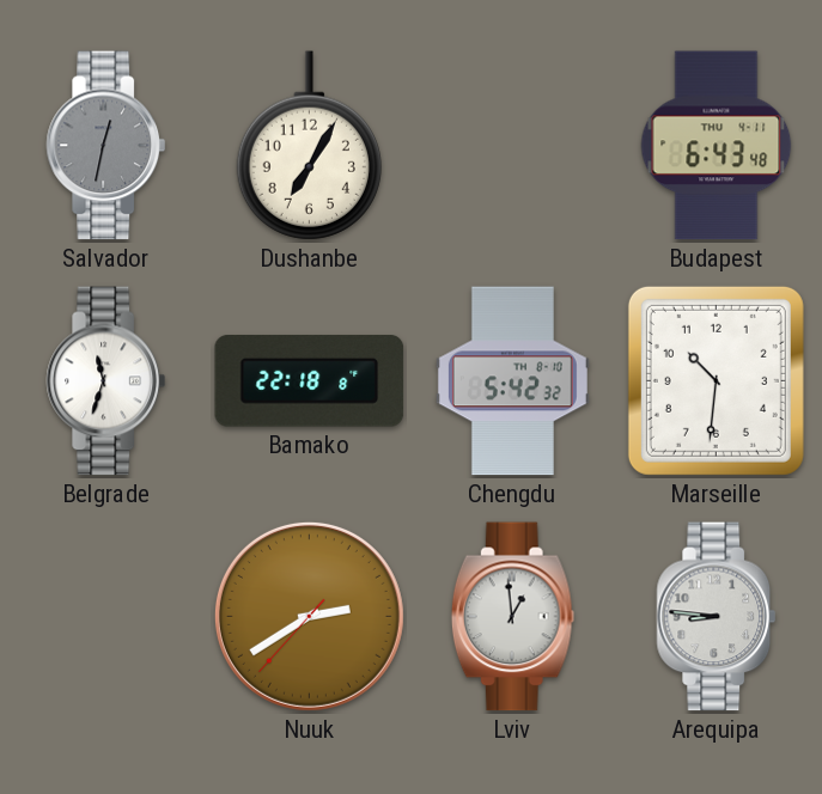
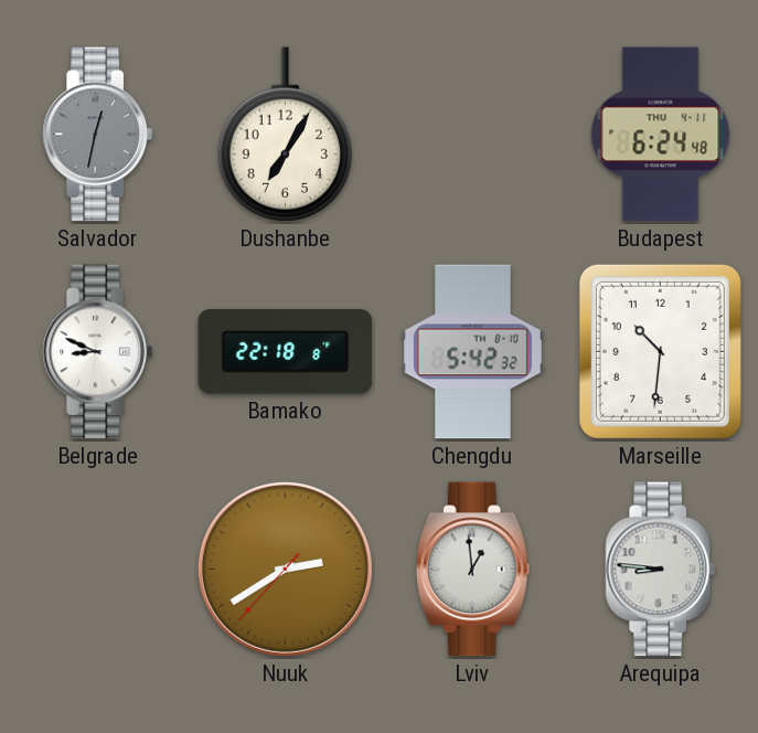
Budapest: 6:43 -> 6:24
Belgrade: 11:33 -> 8:49
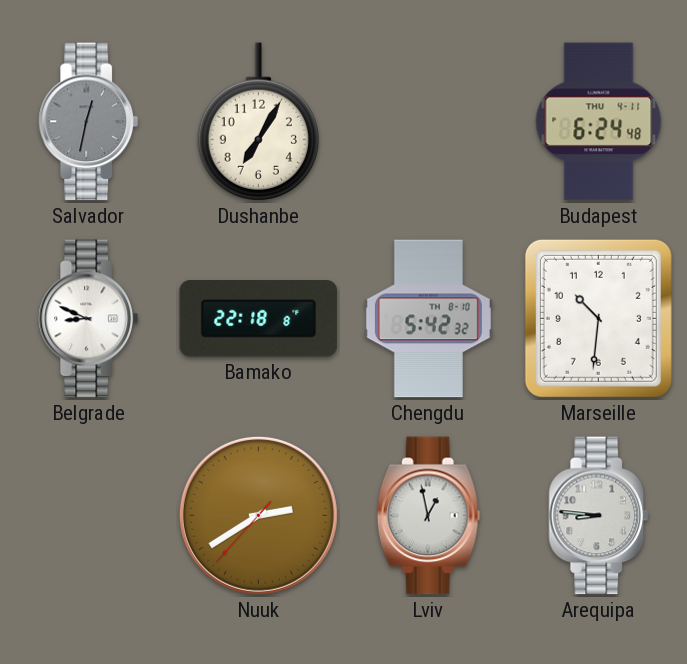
Lviv: 12:59 -> 12:58
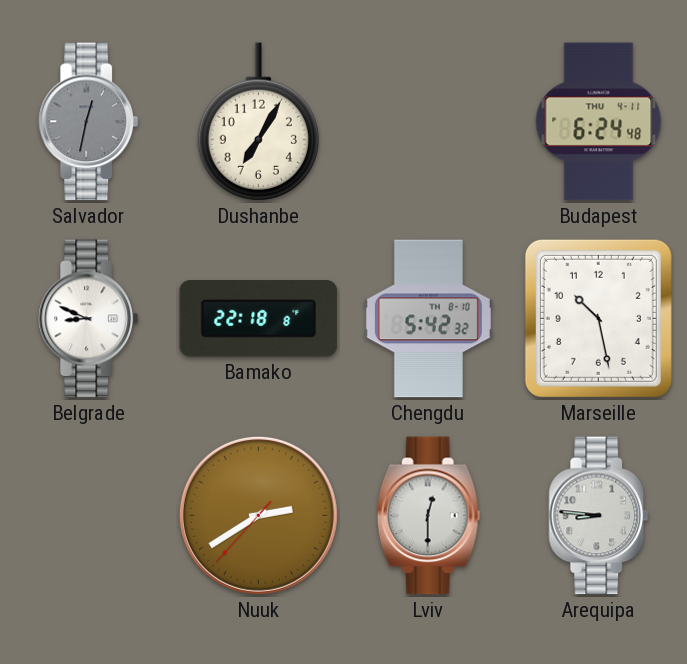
Marseille: 10:31 -> 10:28
Lviv: 12:58 -> 12:30
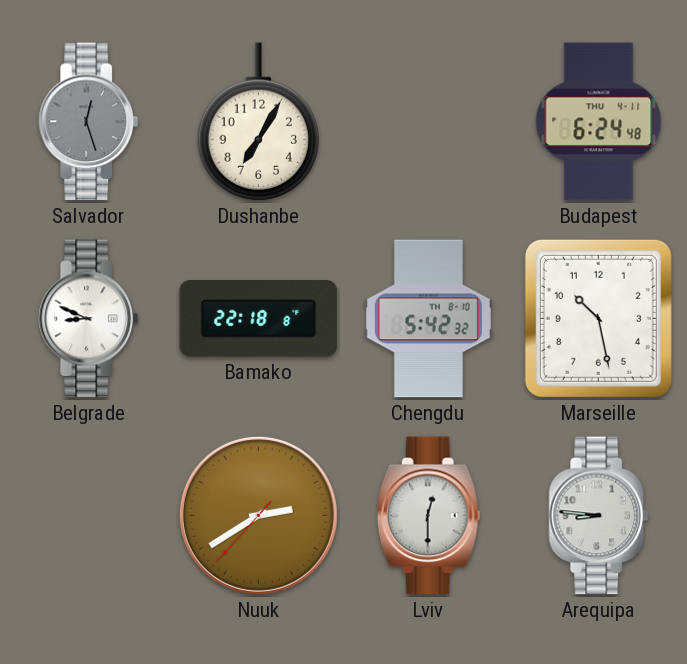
Salvador: 12:32 -> 12:27
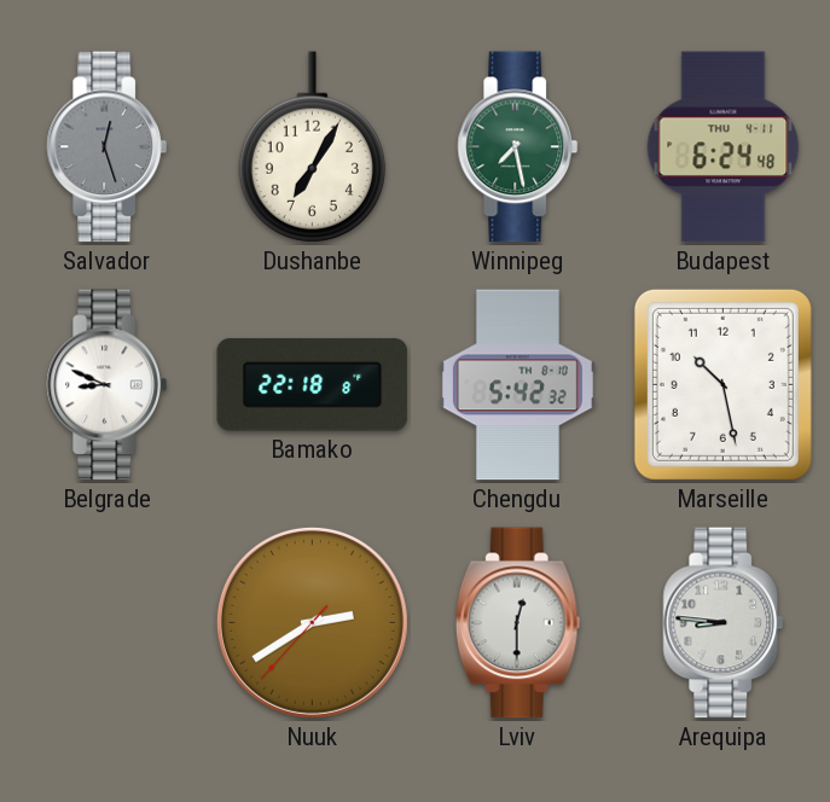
Winnipeg: none -> 7:28
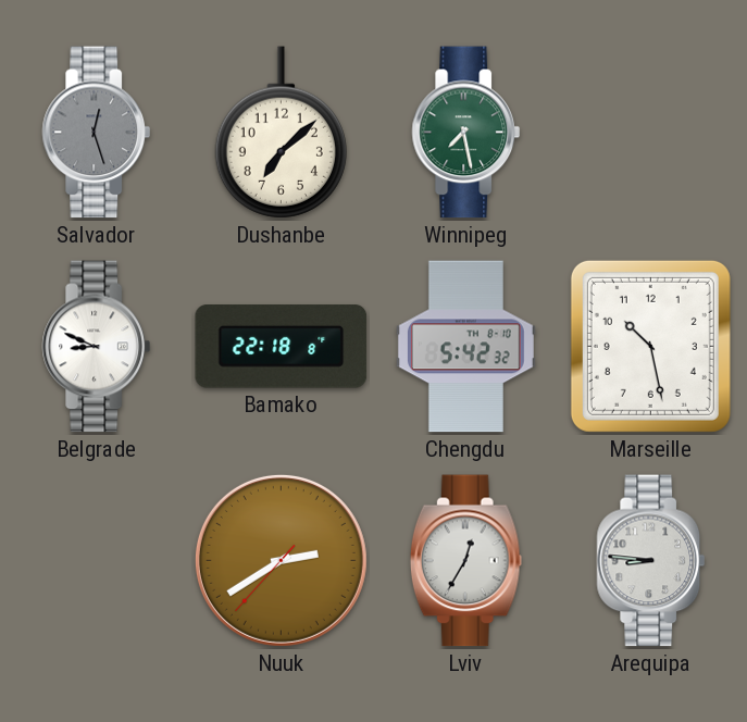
Dushanbe: 7:05 -> 7:08
Budapest: 6:24 -> none
Lviv: 12:30 -> 12:35
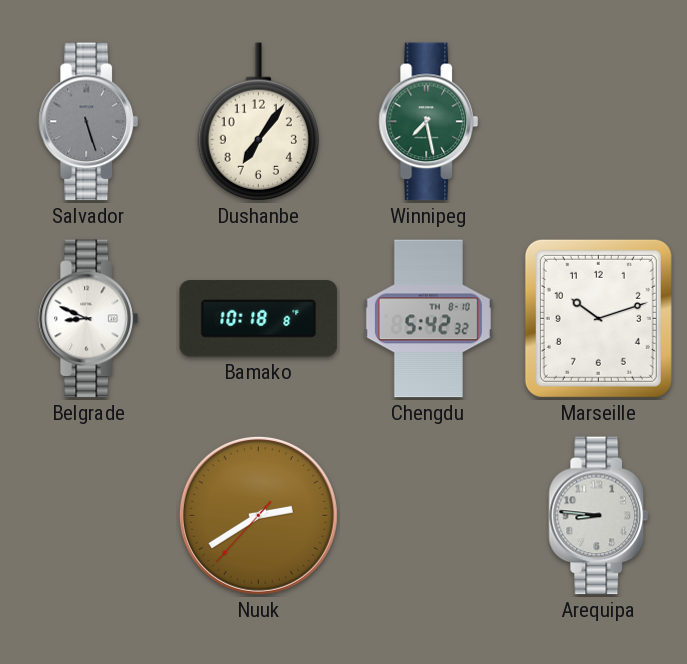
Salvador: 12:27 -> 5:27
Dushanbe: 7:08 -> 7:06
Bamako: 22:18 -> 10:18
Marseille: 10:28 -> 10:12
Lviv: 12:35 -> none
